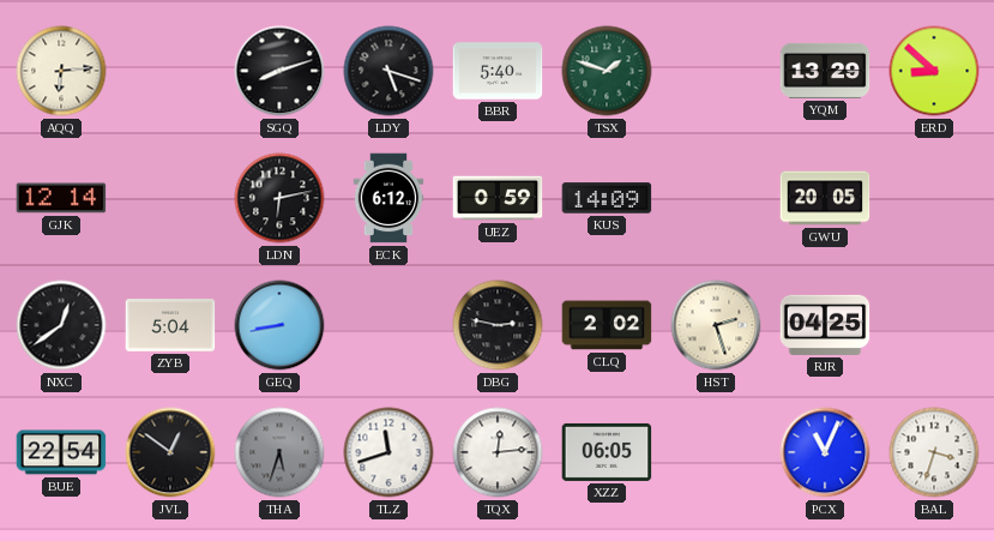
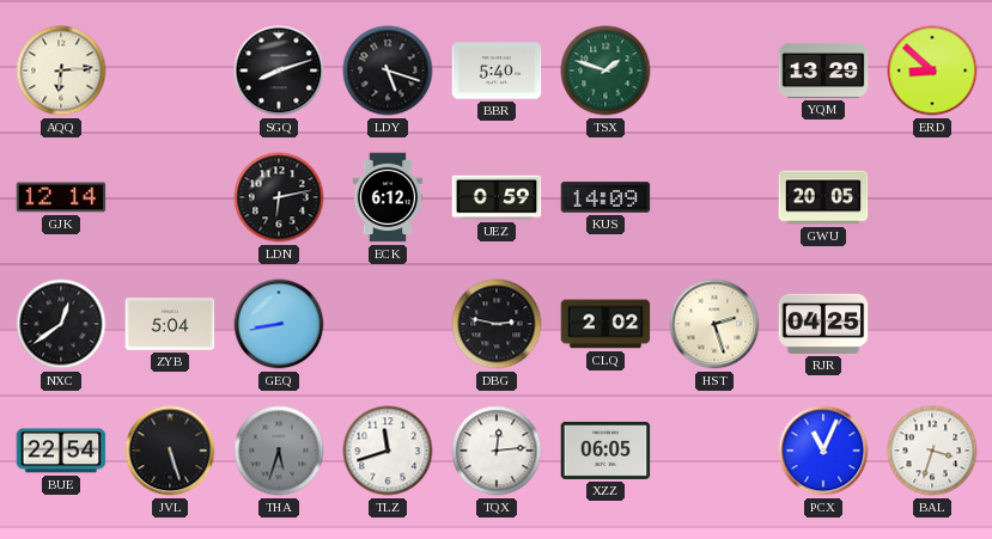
JVL: 12:51 -> 5:27
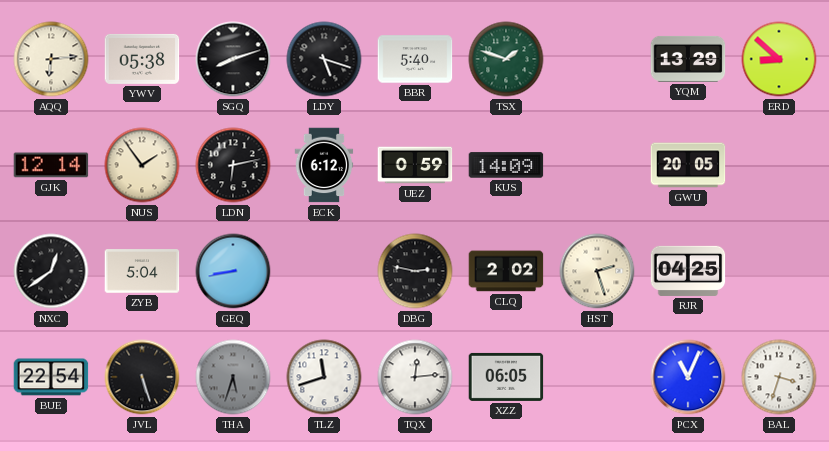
YWV: none -> 05:38
NUS: none -> 1:54
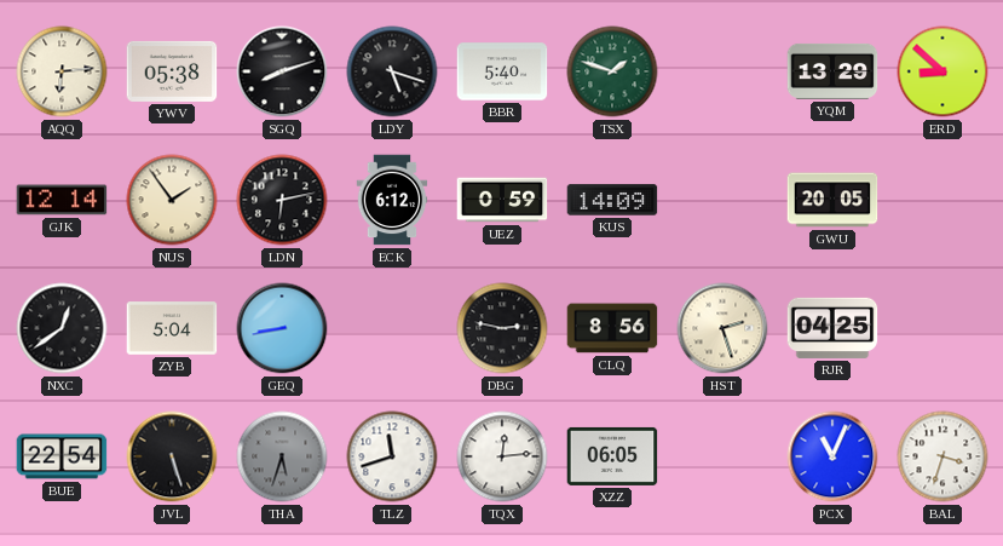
CLQ: 2:02 -> 8:56
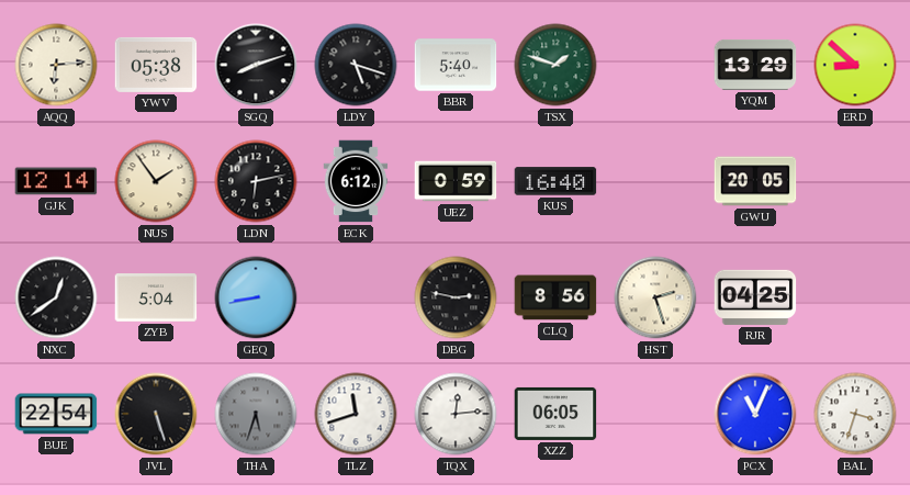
KUS: 14:09 -> 16:40
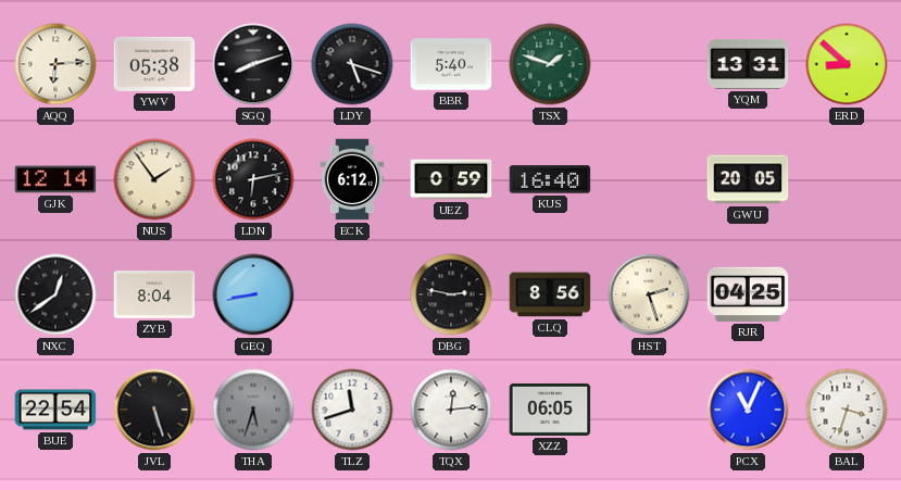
YQM: 13:29 -> 13:31
ZYB: 5:04 -> 8:04
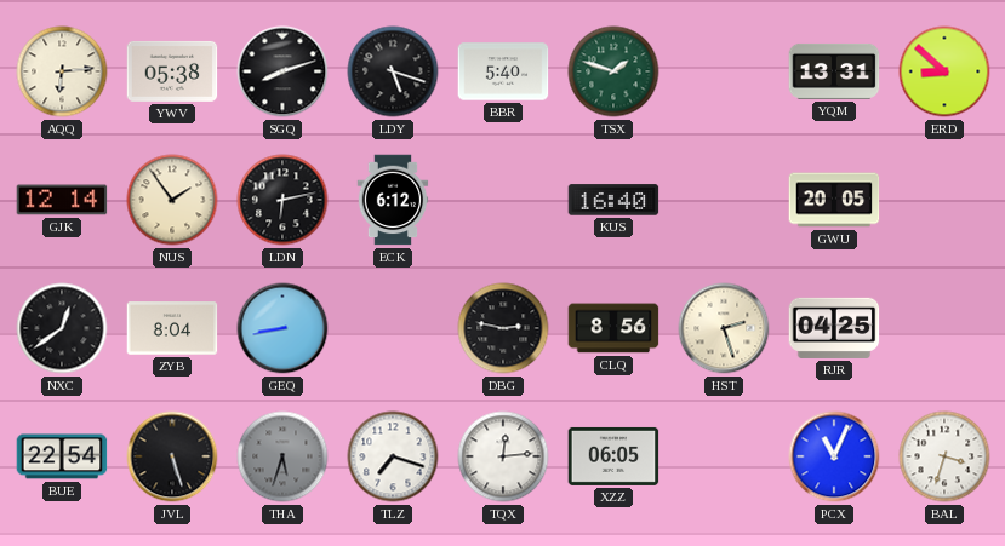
UEZ: 0:59 -> none
TLZ: 11:42 -> 7:18
